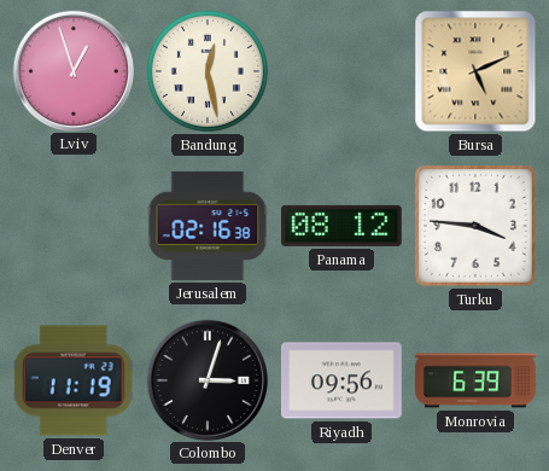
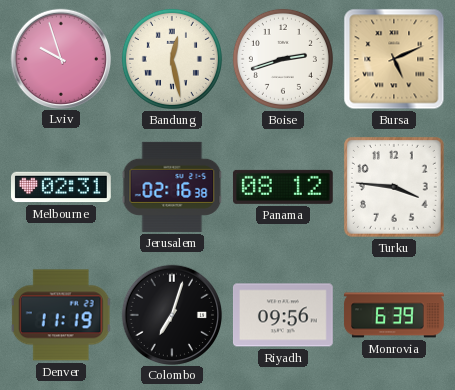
Lviv: 12:57 -> 9:57
Boise: none -> 2:42
Melbourne: none -> 02:31
Colombo: 3:03 -> 7:03
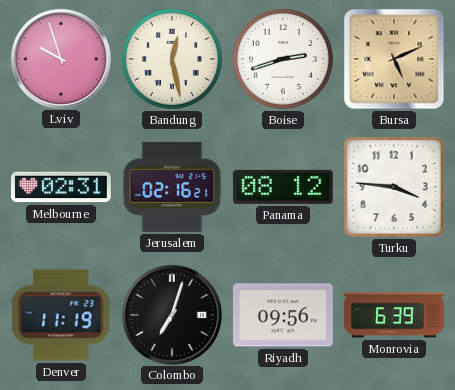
Jerusalem: 02:16:38 -> 02:16:21
